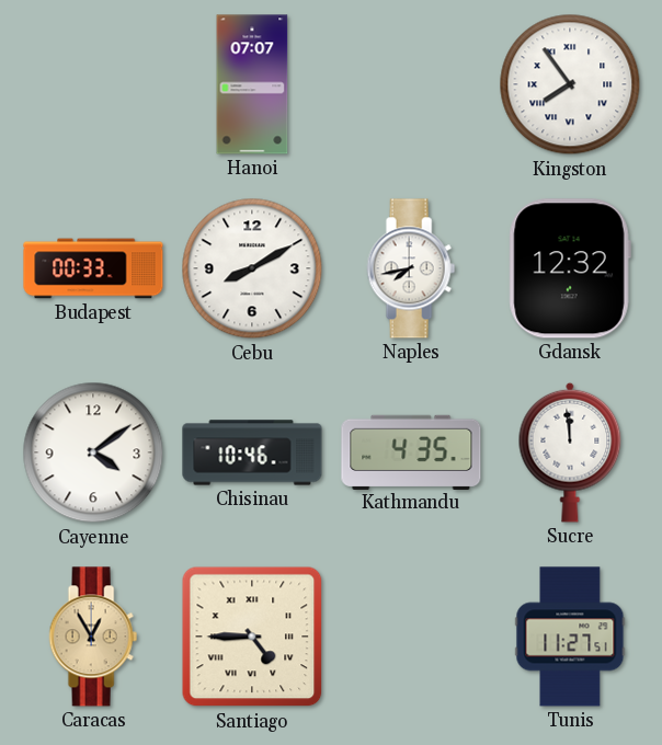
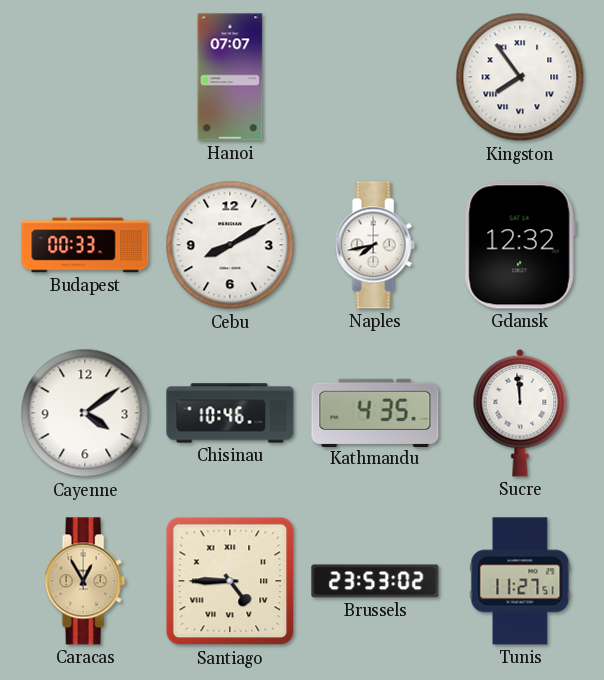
Brussels: none -> 23:53
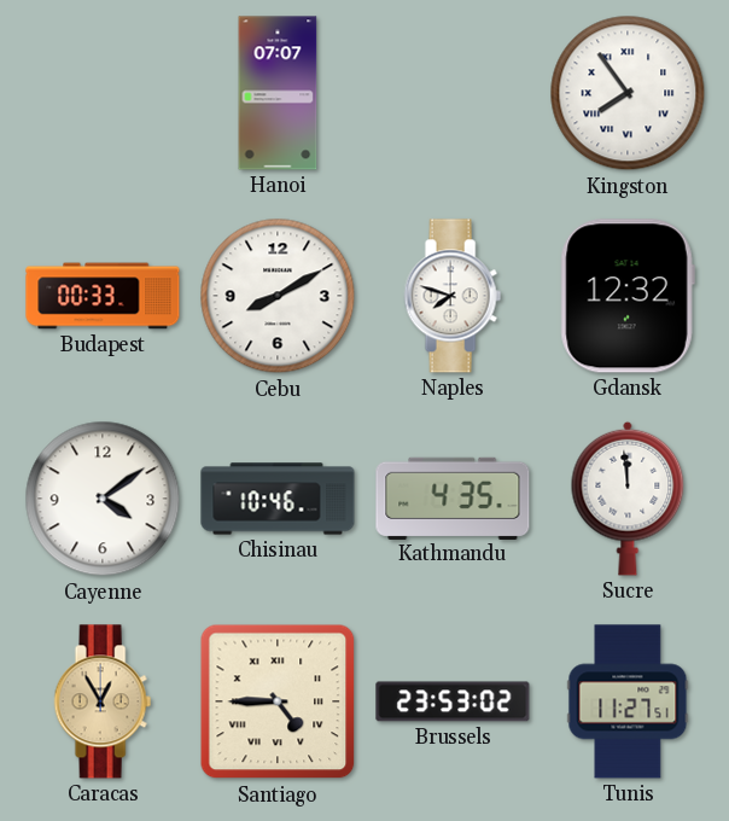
Naples: 7:43 -> 7:48
